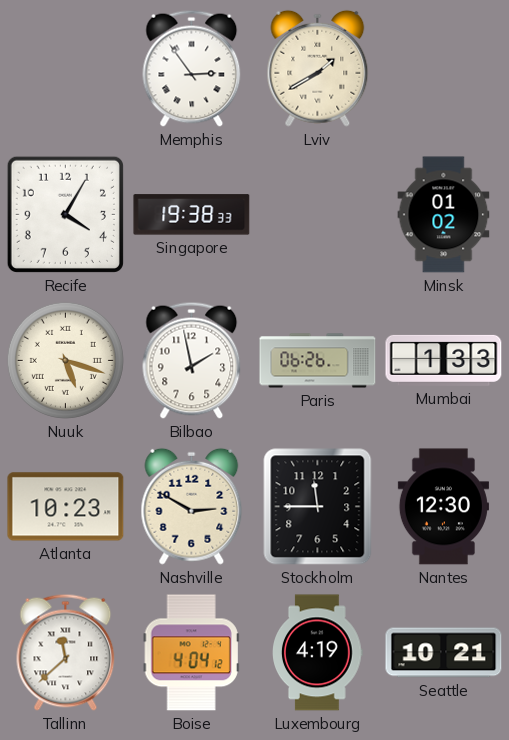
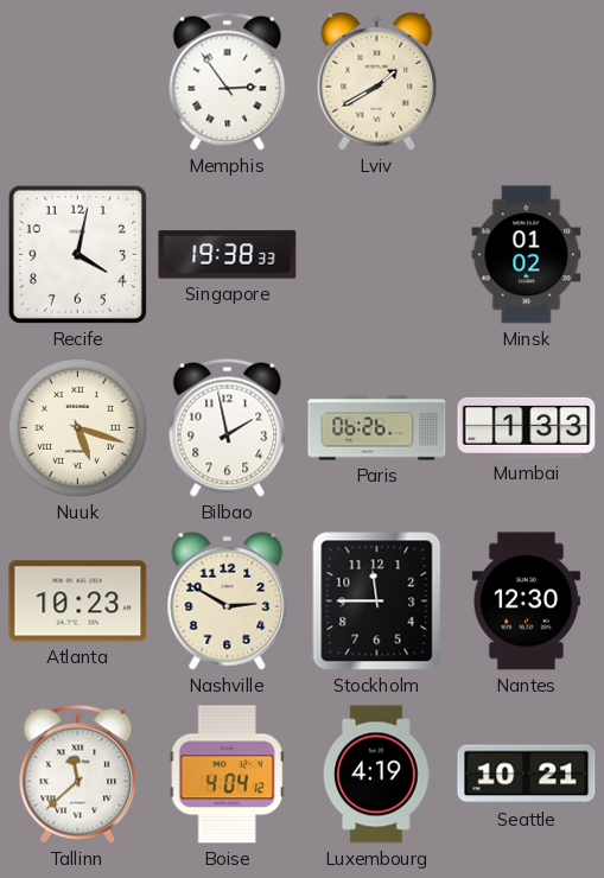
Recife: 4:05 -> 4:02
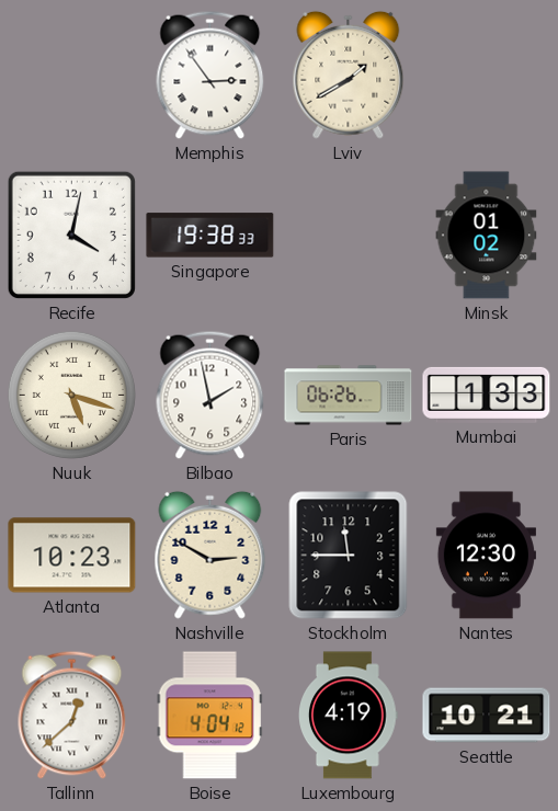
Tallinn: 11:38 -> 12:38
